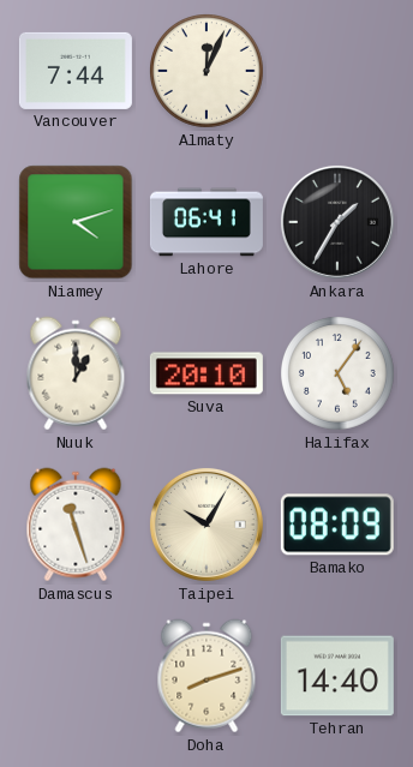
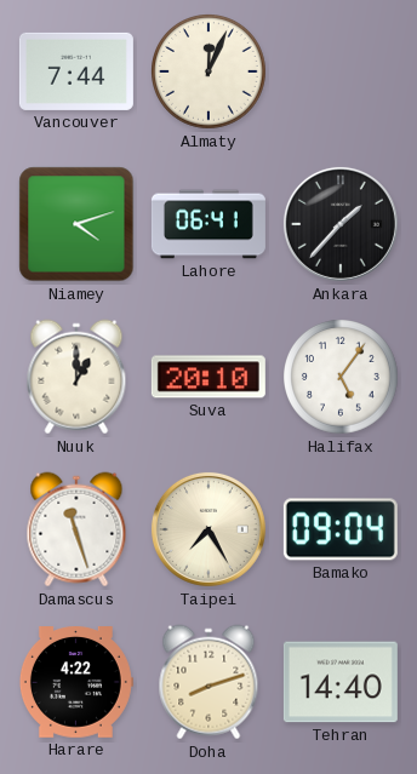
Ankara: 1:35 -> 1:37
Taipei: 10:05 -> 7:25
Bamako: 08:09 -> 09:04
Harare: none -> 4:22
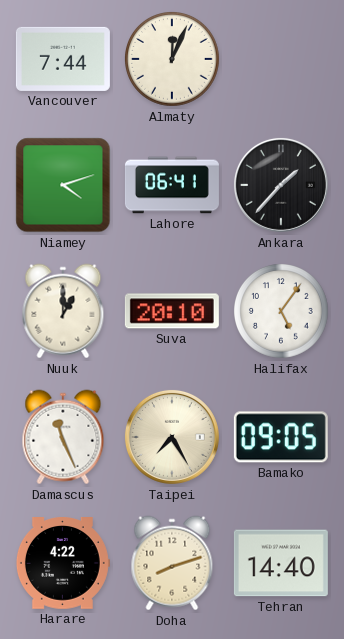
Damascus: 11:27 -> 11:26
Bamako: 09:04 -> 09:05
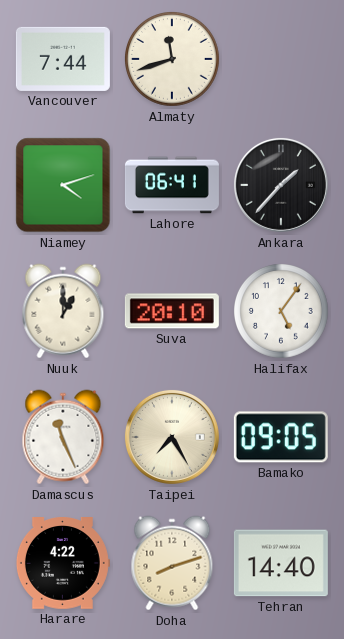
Almaty: 12:04 -> 11:42
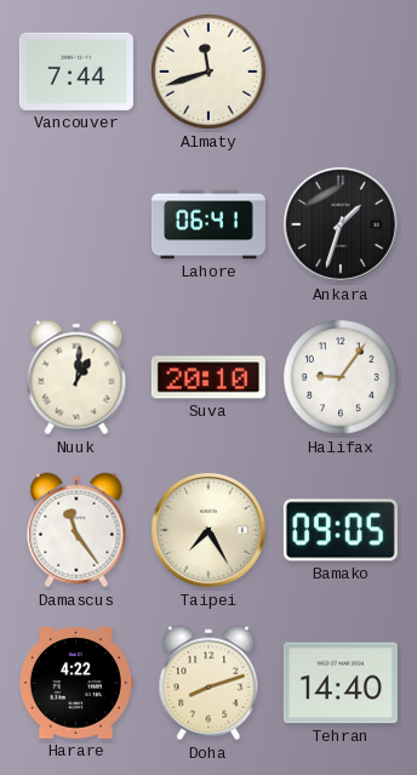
Niamey: 4:12 -> none
Ankara: 1:37 -> 1:33
Nuuk: 1:00 -> 1:01
Halifax: 5:06 -> 9:06
Damascus: 11:26 -> 11:24
